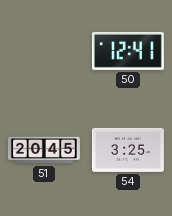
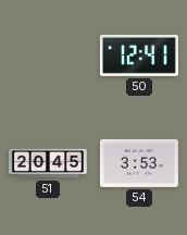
54: 3:25 -> 3:53
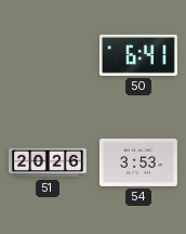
50: 12:41 -> 6:41
51: 20:45 -> 20:26
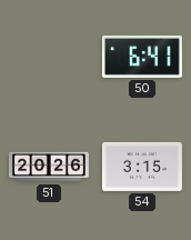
54: 3:53 -> 3:15
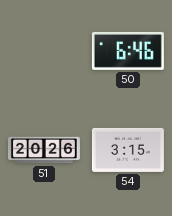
50: 6:41 -> 6:46
